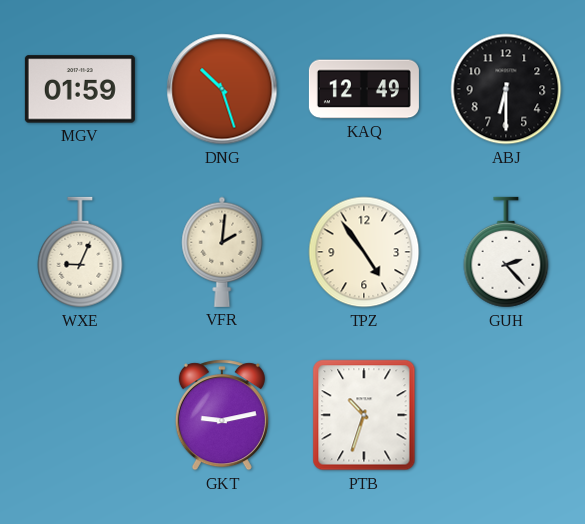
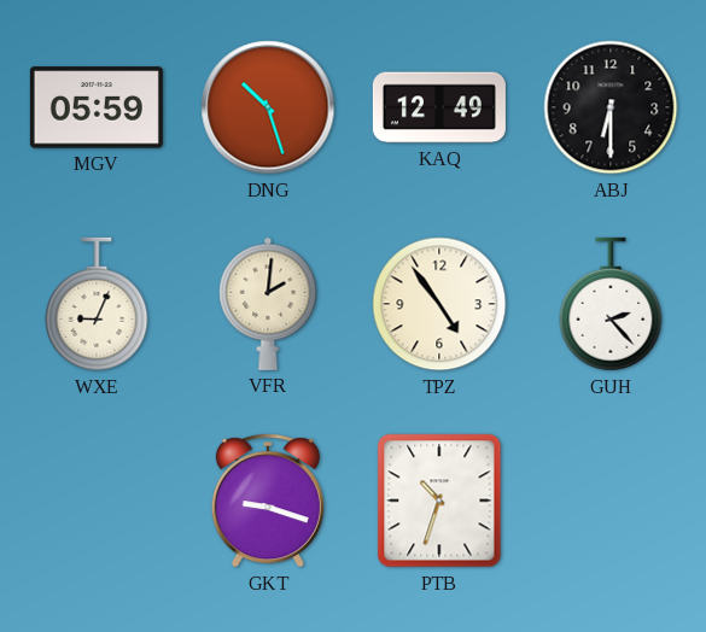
MGV: 01:59 -> 05:59
GKT: 9:13 -> 9:18
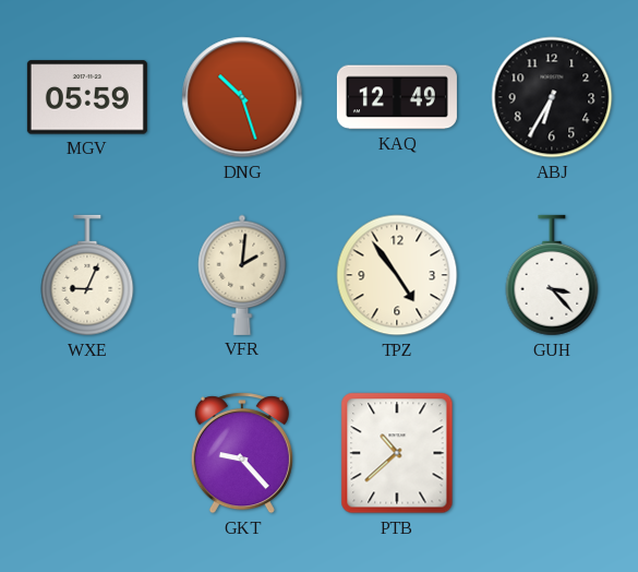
ABJ: 6:30 -> 6:35
GUH: 2:23 -> 3:23
GKT: 9:18 -> 9:23
PTB: 10:33 -> 10:38
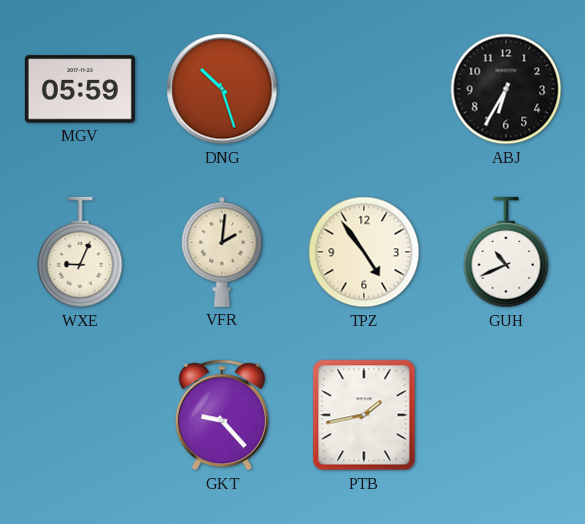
KAQ: 12:49 -> none
GUH: 3:23 -> 10:41
PTB: 10:38 -> 1:43
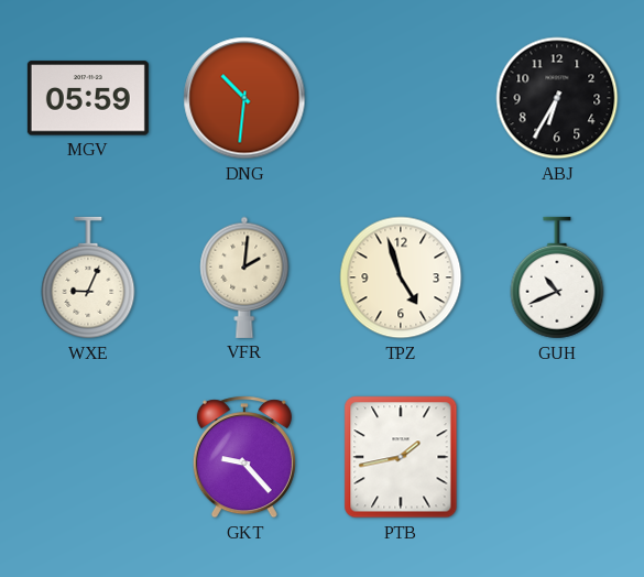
DNG: 10:27 -> 10:31
TPZ: 4:54 -> 4:57
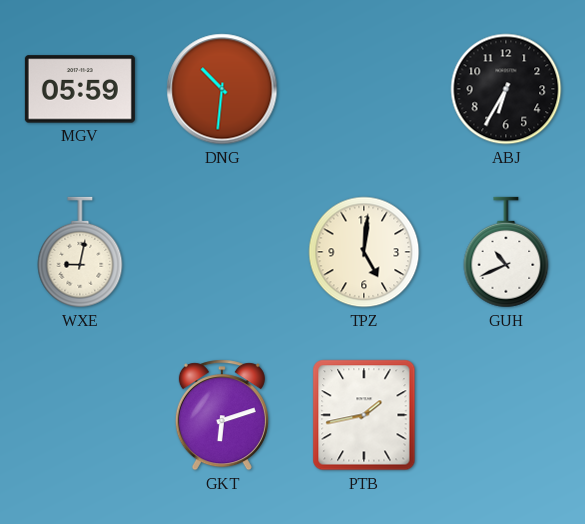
WXE: 9:04 -> 9:02
VFR: 2:01 -> none
TPZ: 4:57 -> 5:01
GKT: 9:23 -> 6:12
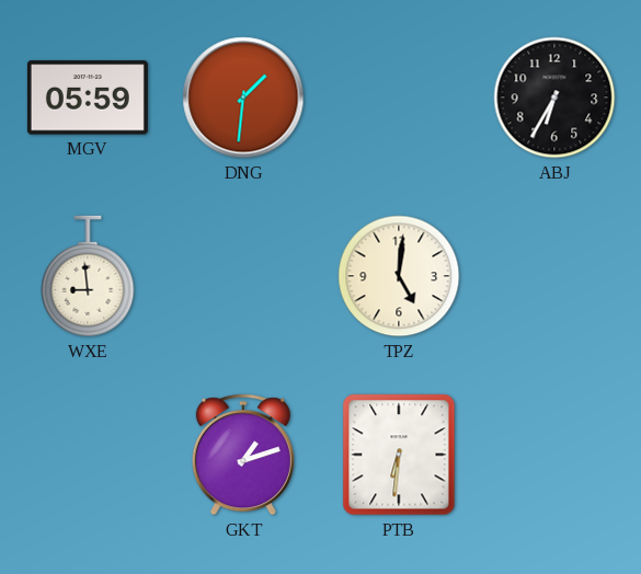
DNG: 10:31 -> 1:31
WXE: 9:02 -> 8:59
GUH: 10:41 -> none
GKT: 6:12 -> 1:12
PTB: 1:43 -> 6:31
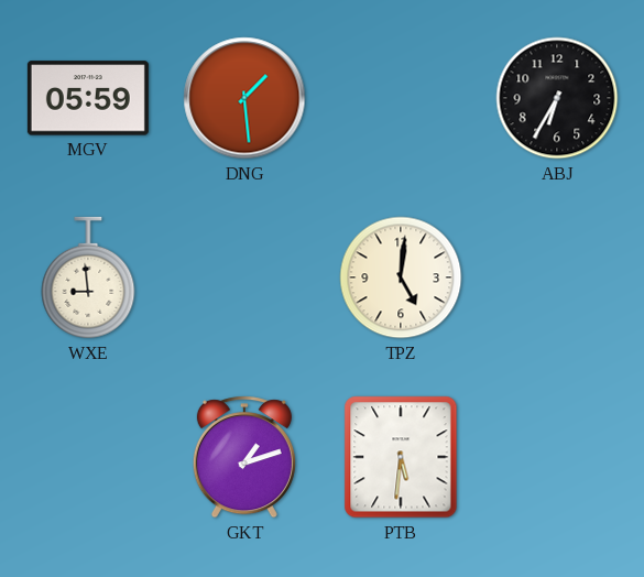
DNG: 1:31 -> 1:29
PTB: 6:31 -> 5:31
